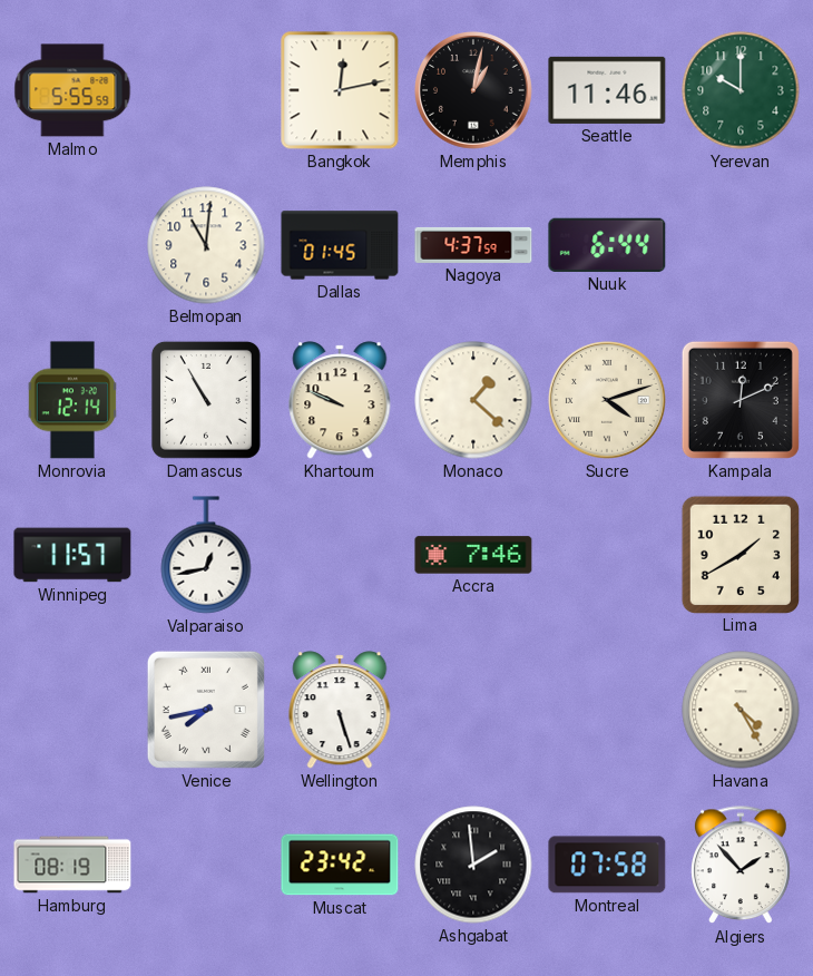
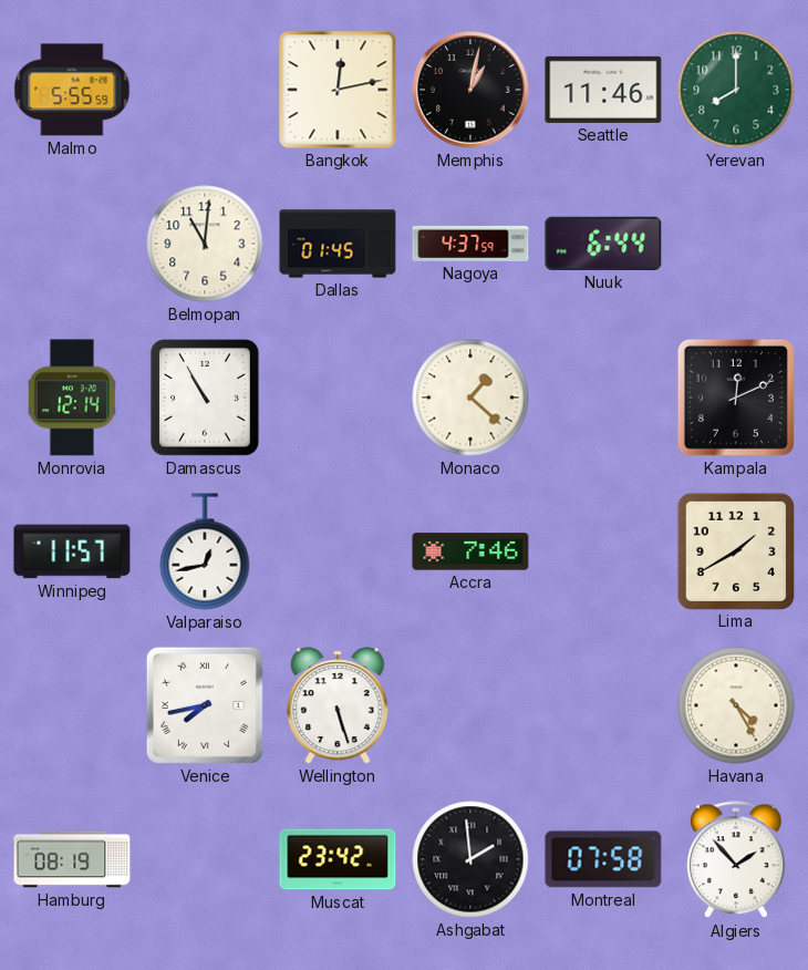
Yerevan: 10:00 -> 8:00
Khartoum: 9:49 -> none
Sucre: 4:12 -> none
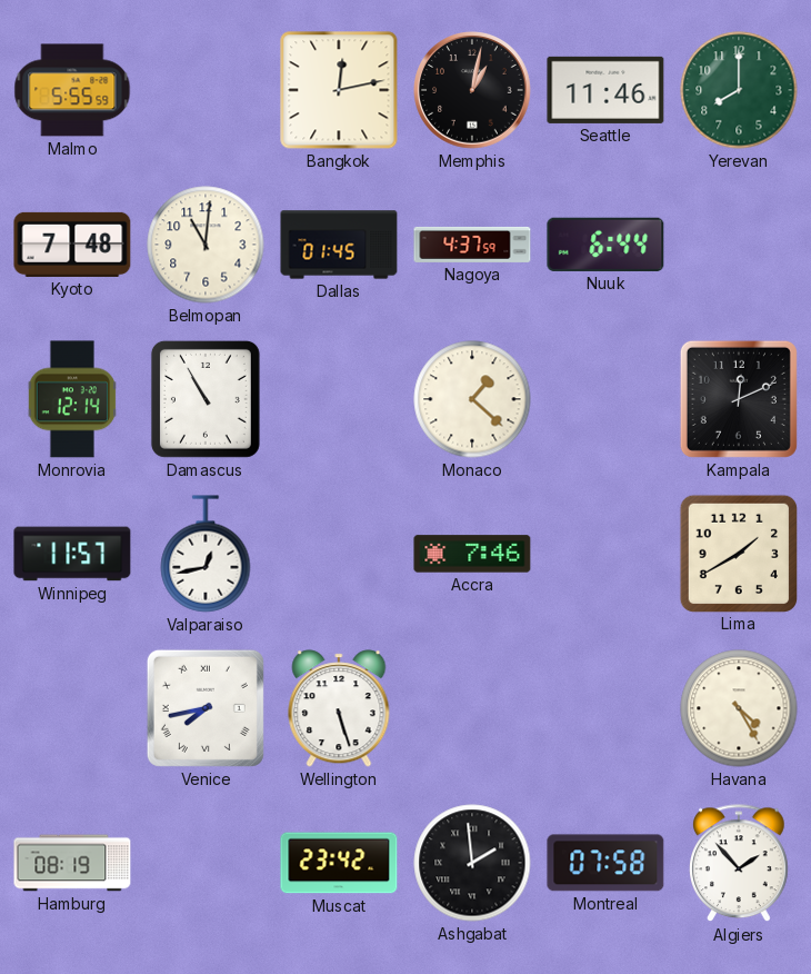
Kyoto: none -> 7:48
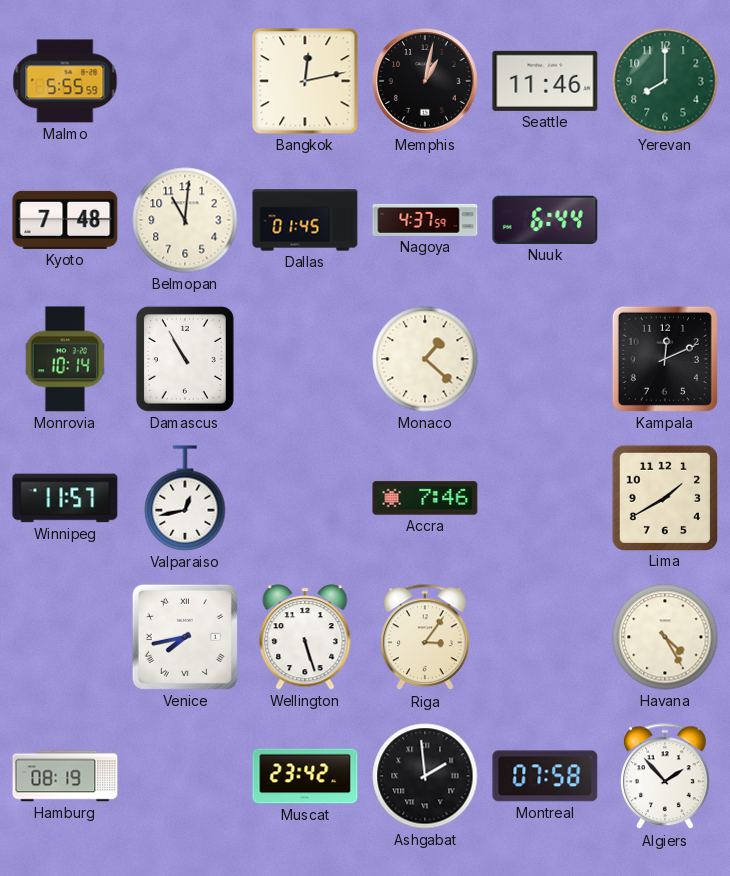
Monrovia: 12:14 -> 10:14
Riga: none -> 3:06
